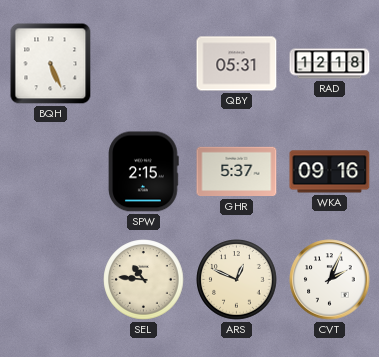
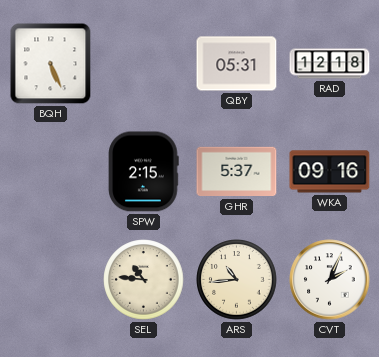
ARS: 12:49 -> 10:44
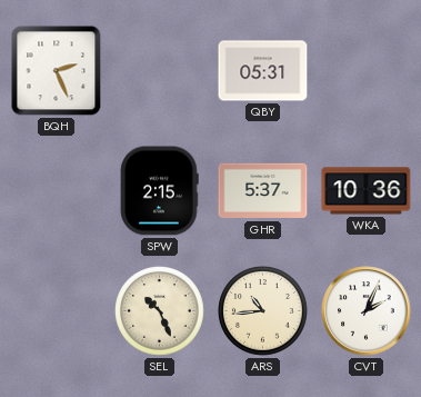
BQH: 5:26 -> 2:26
RAD: 12:18 -> none
WKA: 09:16 -> 10:36
SEL: 10:46 -> 10:26
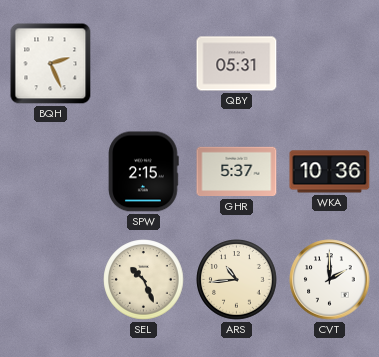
CVT: 2:04 -> 2:00
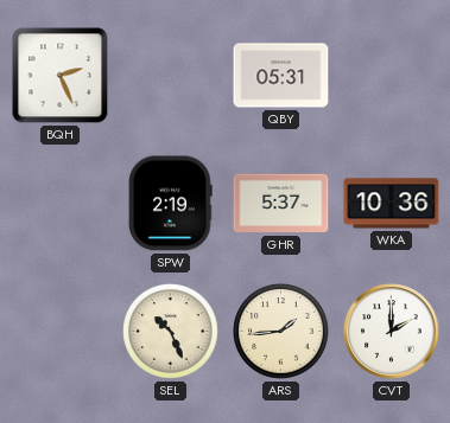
SPW: 2:15 -> 2:19
ARS: 10:44 -> 1:44
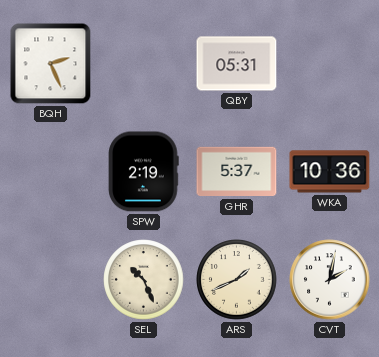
ARS: 1:44 -> 1:41
CVT: 2:00 -> 2:02
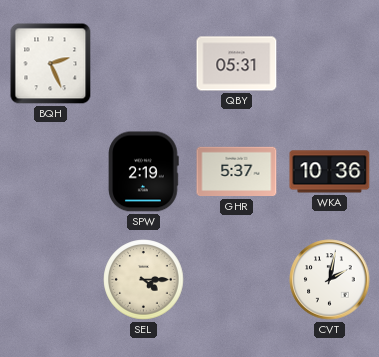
SEL: 10:26 -> 4:15
ARS: 1:41 -> none
